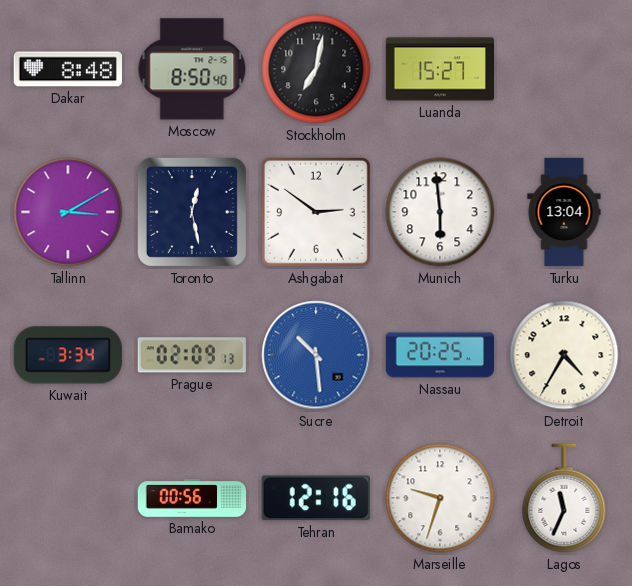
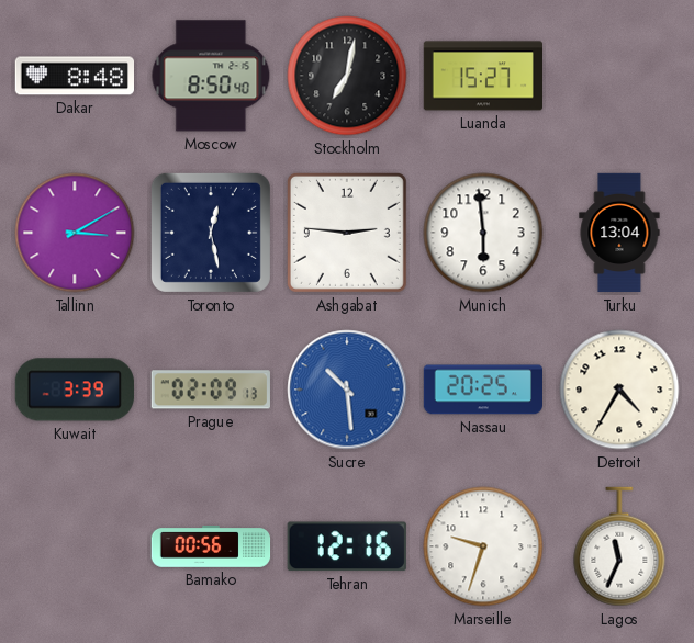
Ashgabat: 2:51 -> 2:46
Kuwait: 3:34 -> 3:39
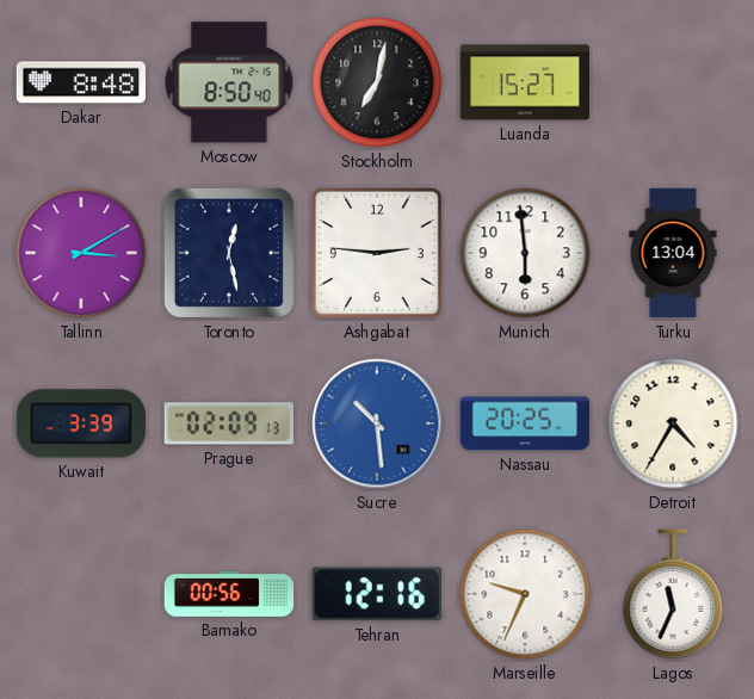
Marseille: 9:33 -> 9:34
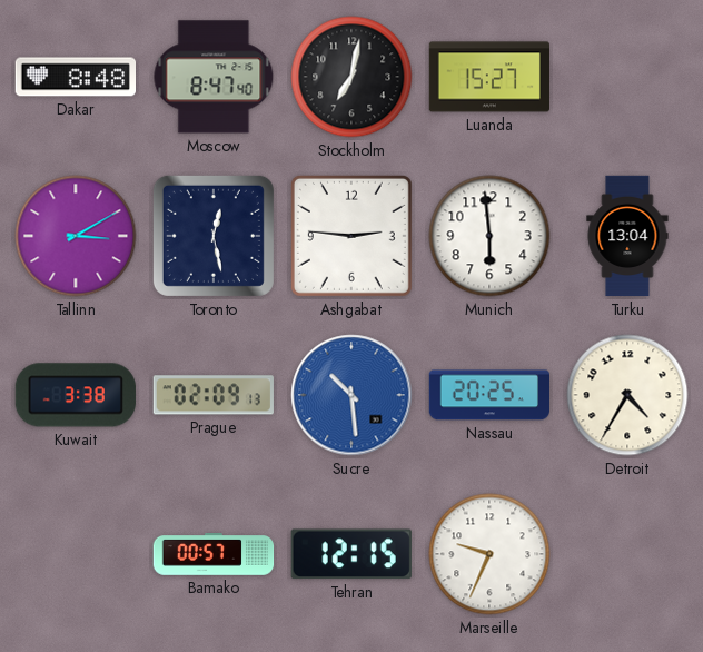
Moscow: 8:50 -> 8:47
Kuwait: 3:39 -> 3:38
Bamako: 00:56 -> 00:57
Tehran: 12:16 -> 12:15
Lagos: 11:34 -> none
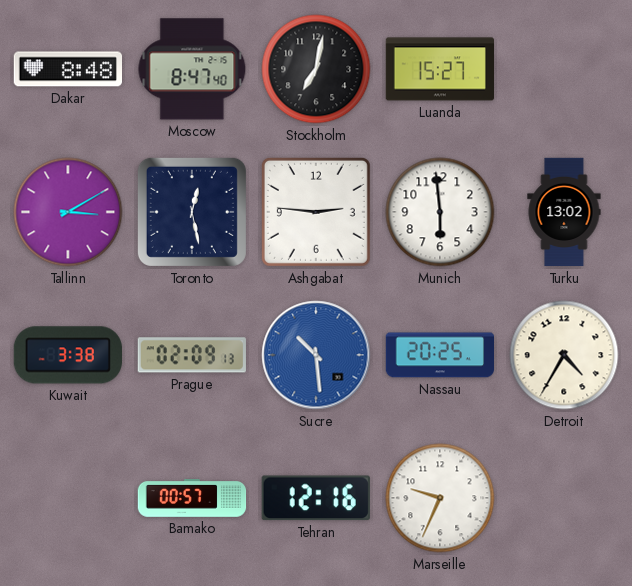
Turku: 13:04 -> 13:02
Tehran: 12:15 -> 12:16
